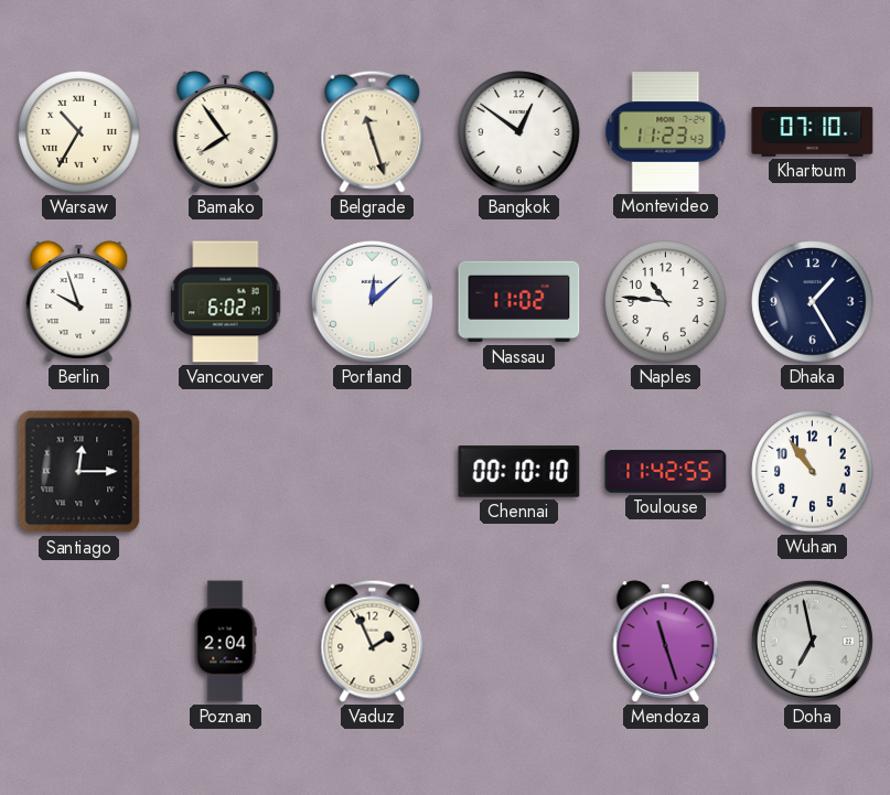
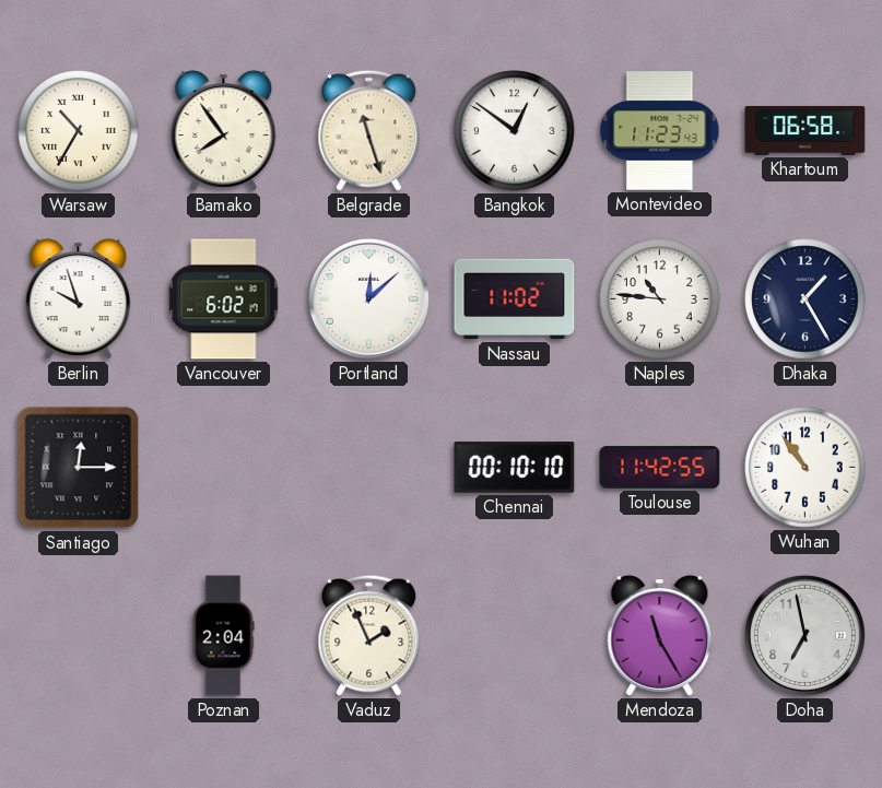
Khartoum: 07:10 -> 06:58
Mendoza: 11:27 -> 11:25
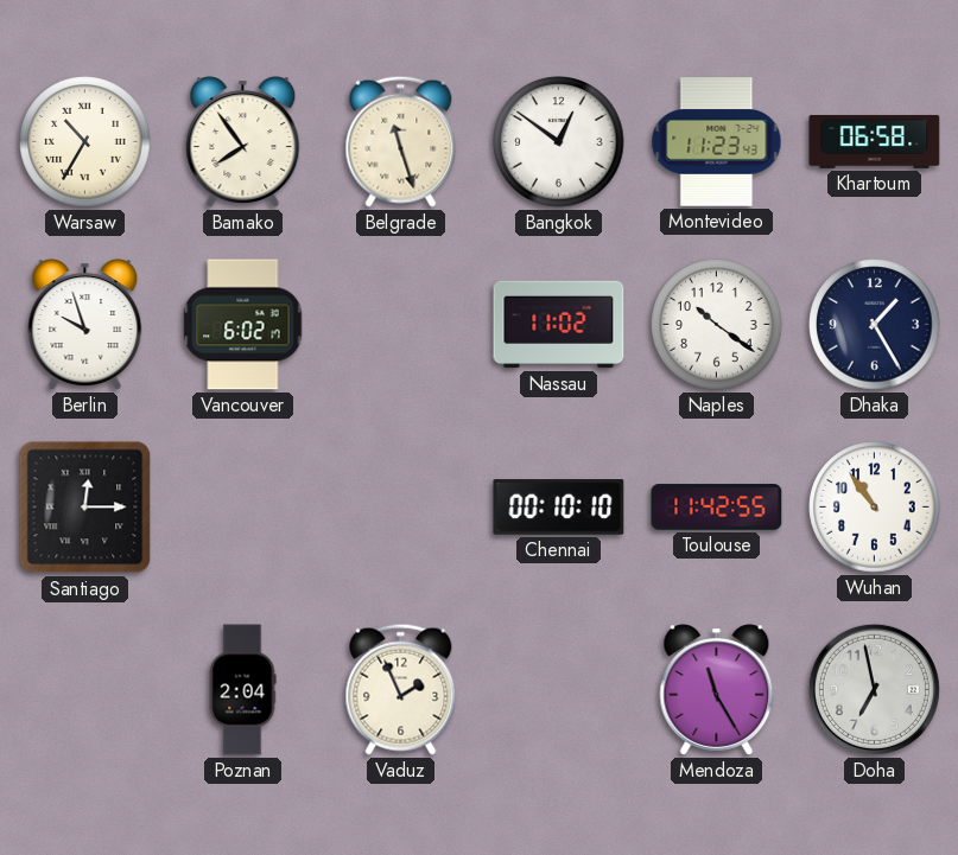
Portland: 12:08 -> none
Naples: 10:46 -> 10:21
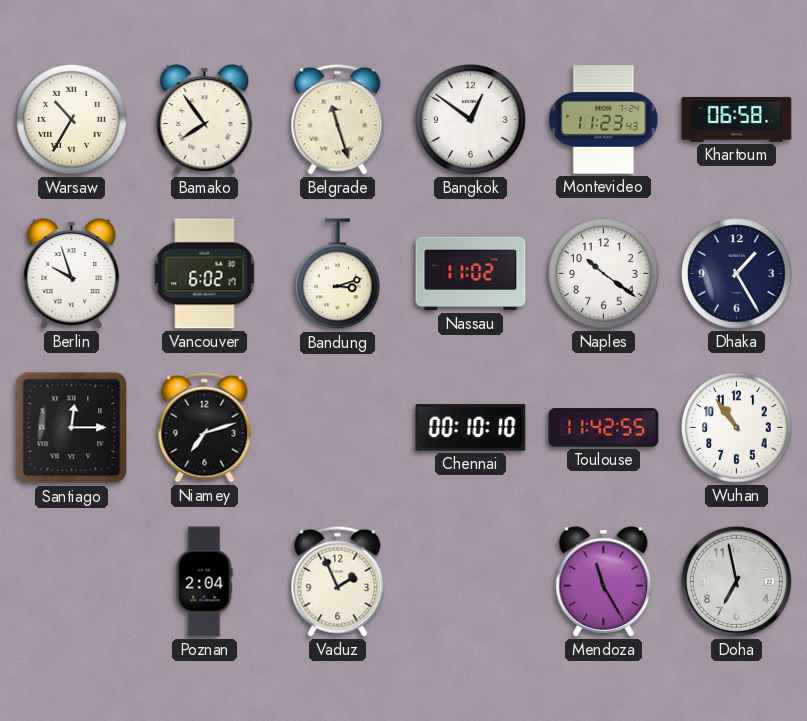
Bandung: none -> 3:12
Niamey: none -> 7:12
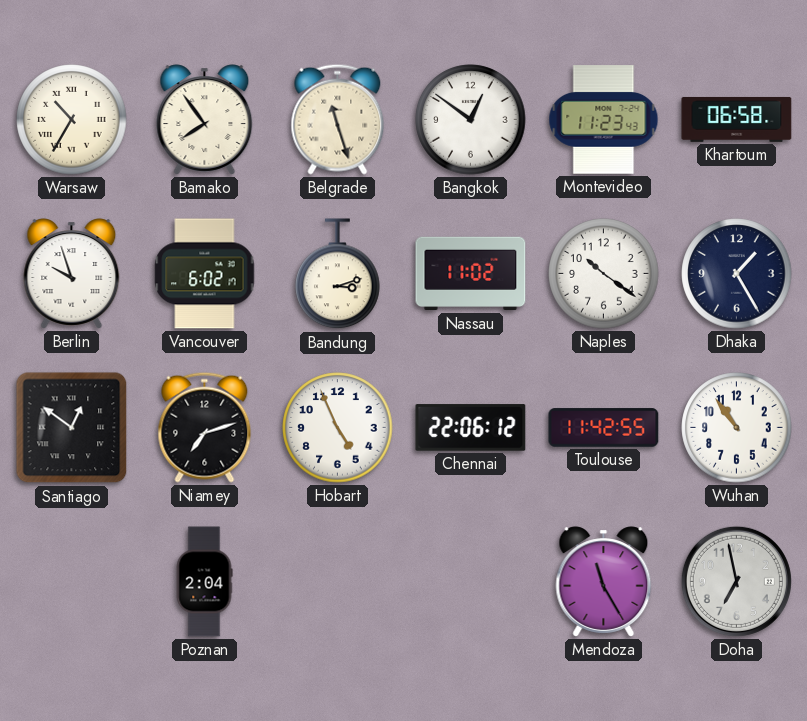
Santiago: 12:15 -> 12:51
Hobart: none -> 4:56
Chennai: 00:10 -> 22:06
Vaduz: 1:56 -> none
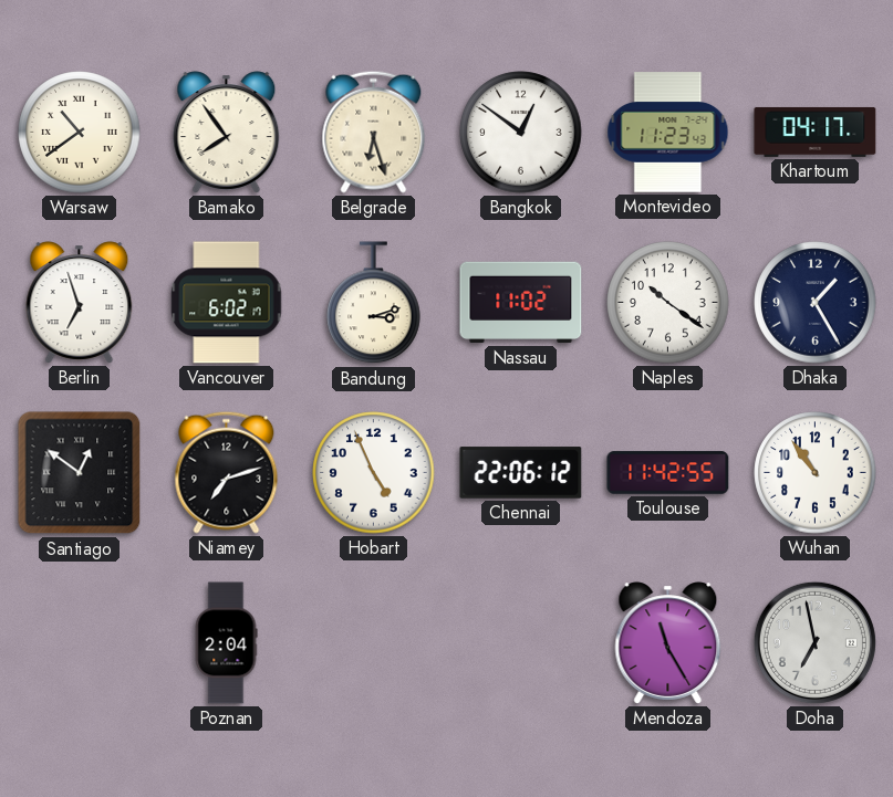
Warsaw: 10:35 -> 10:39
Belgrade: 11:27 -> 6:27
Khartoum: 06:58 -> 04:17
Berlin: 9:57 -> 6:57
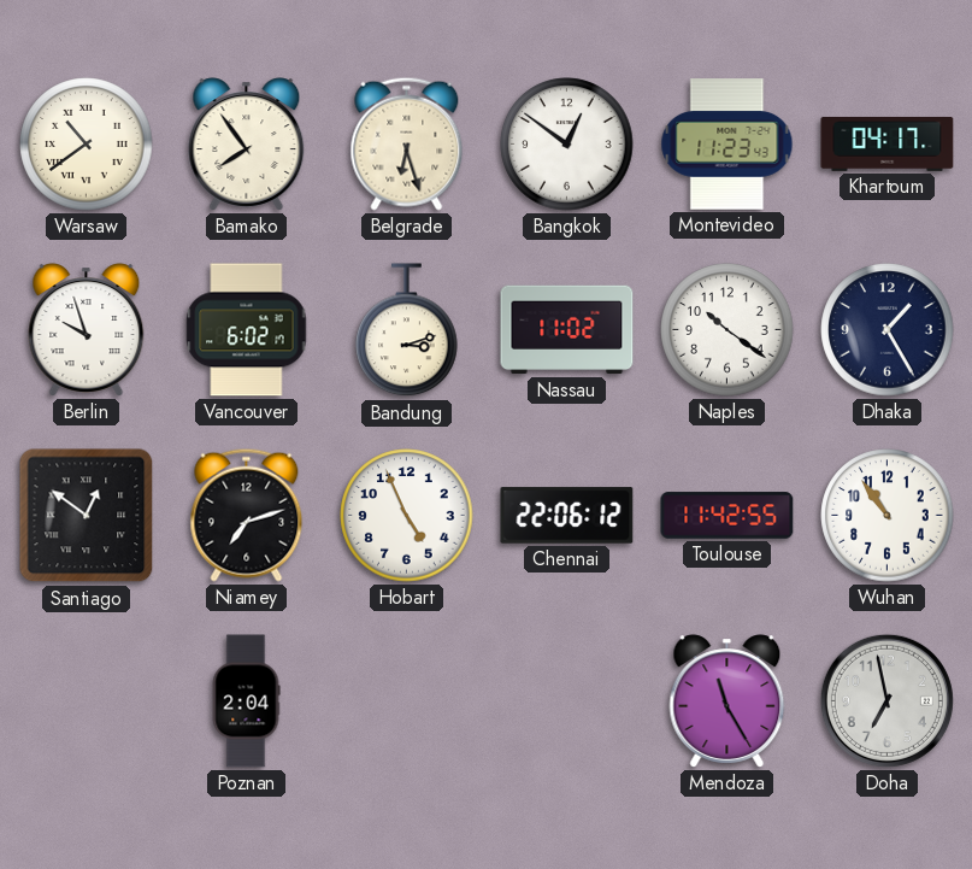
Berlin: 6:57 -> 9:57
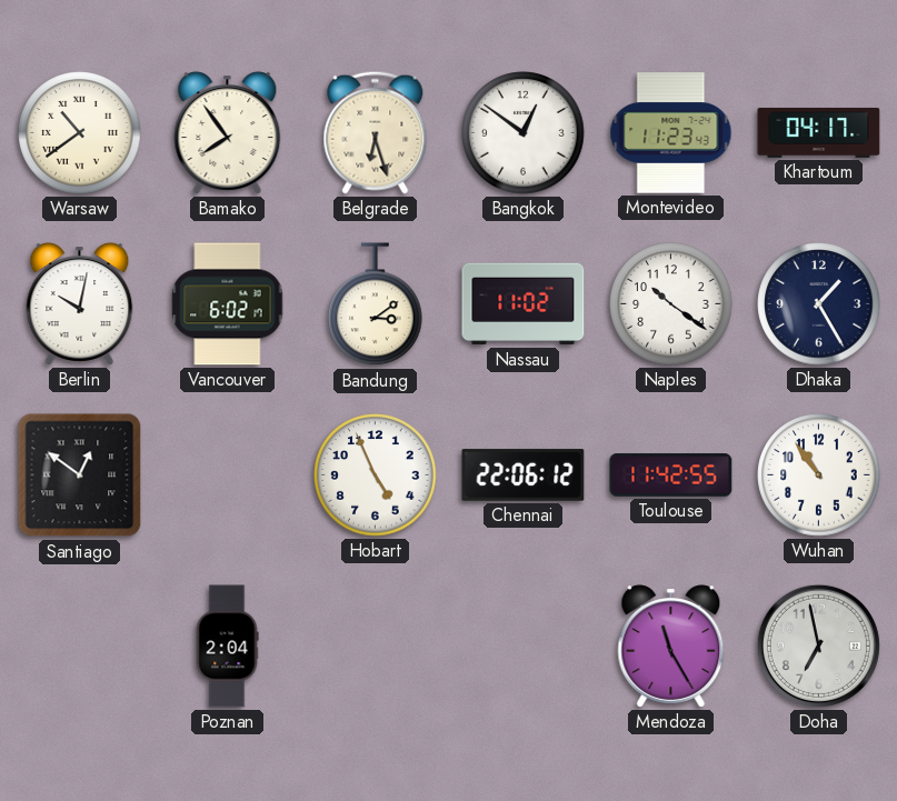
Berlin: 9:57 -> 10:02
Bandung: 3:12 -> 3:09
Niamey: 7:12 -> none
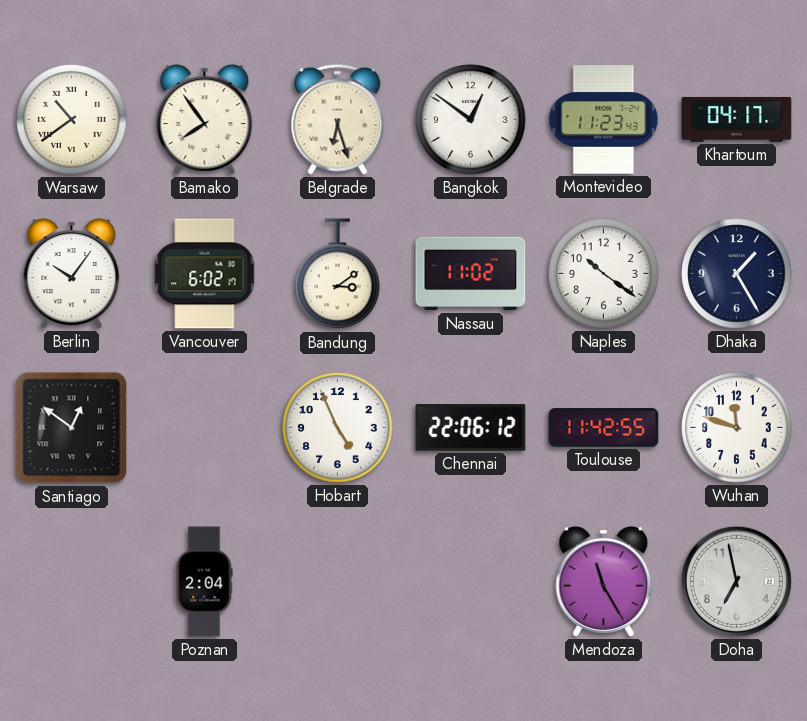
Berlin: 10:02 -> 10:06
Wuhan: 10:54 -> 11:48
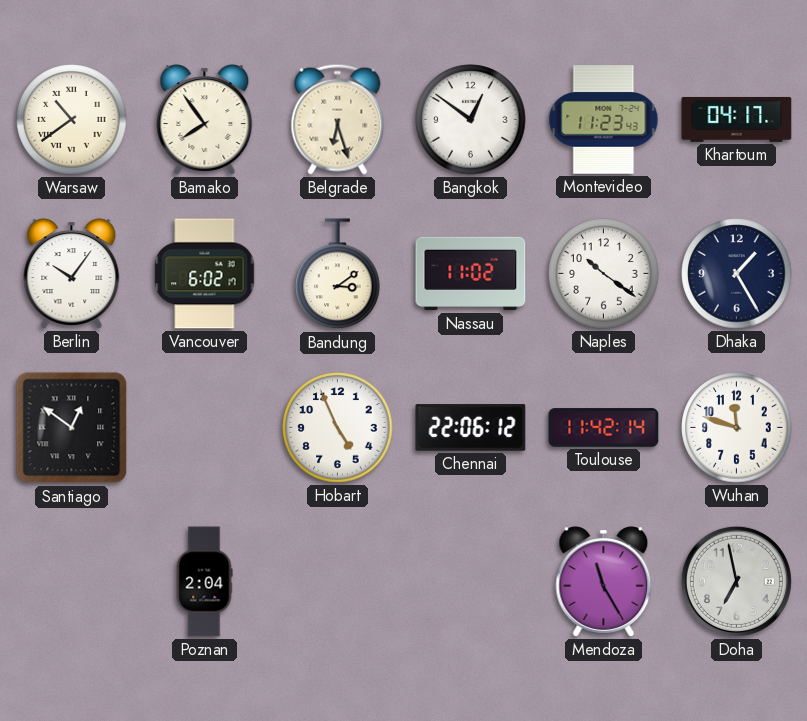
Toulouse: 11:42:55 -> 11:42:14
